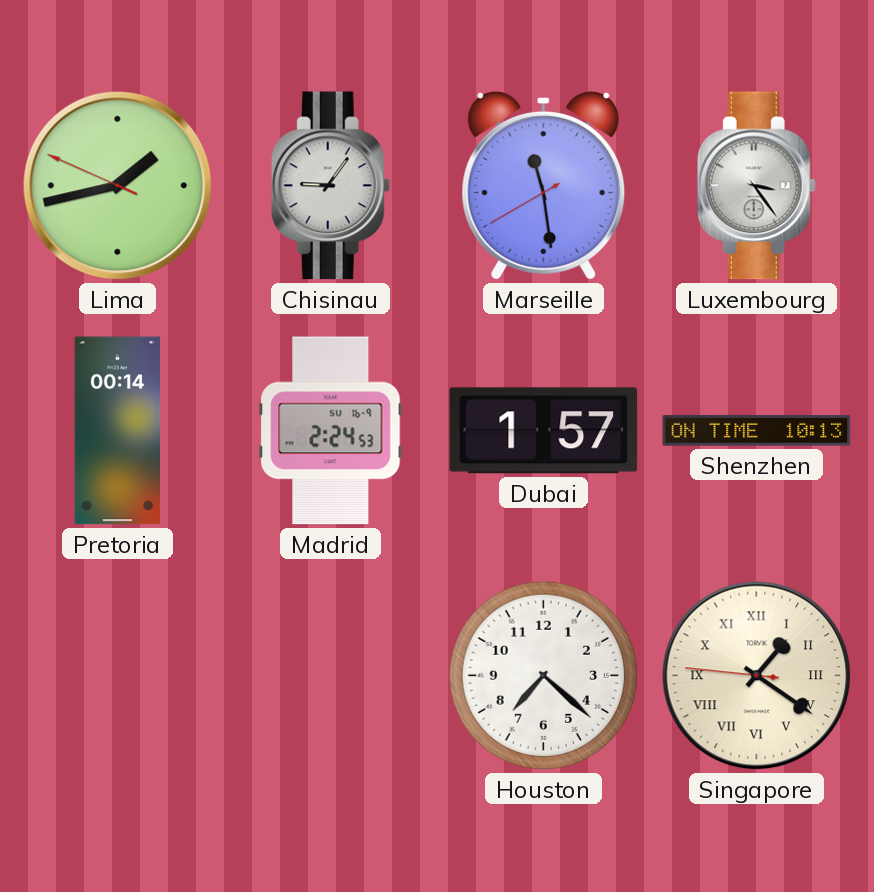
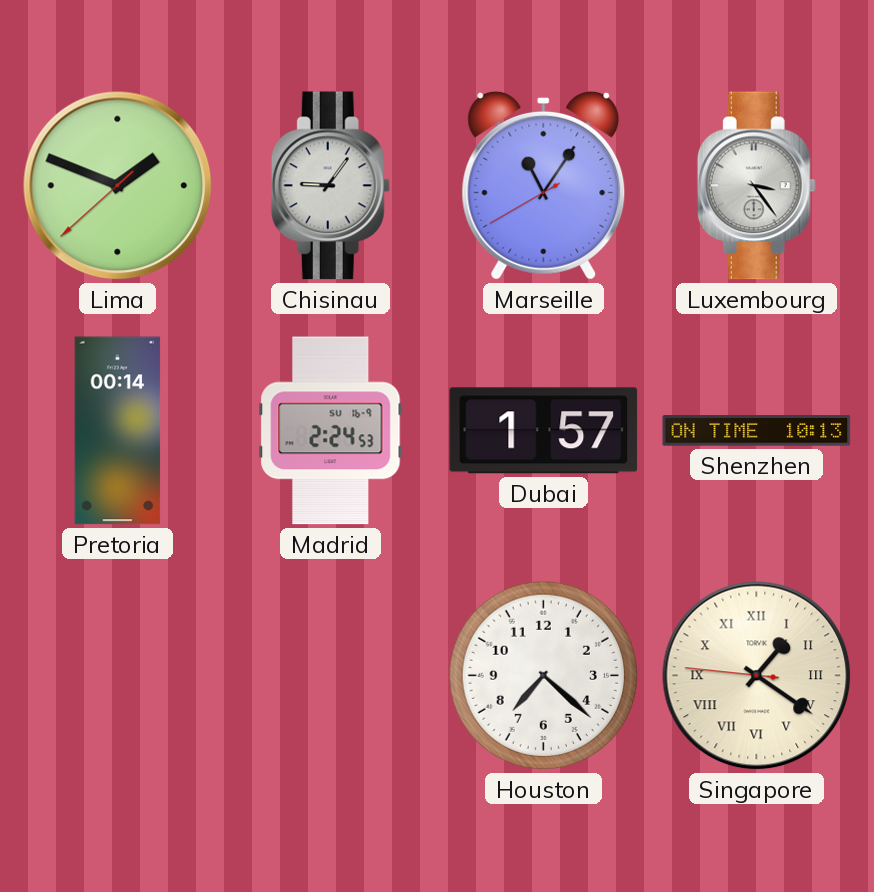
Lima: 1:42 -> 1:48
Marseille: 11:28 -> 11:05
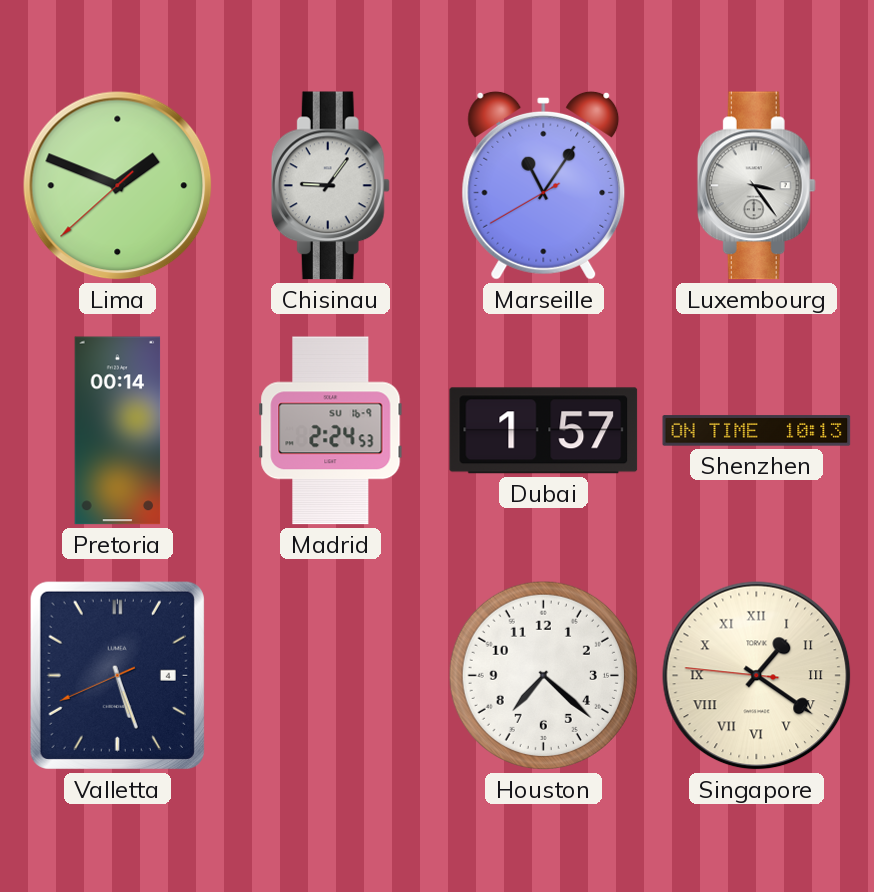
Valletta: none -> 5:26
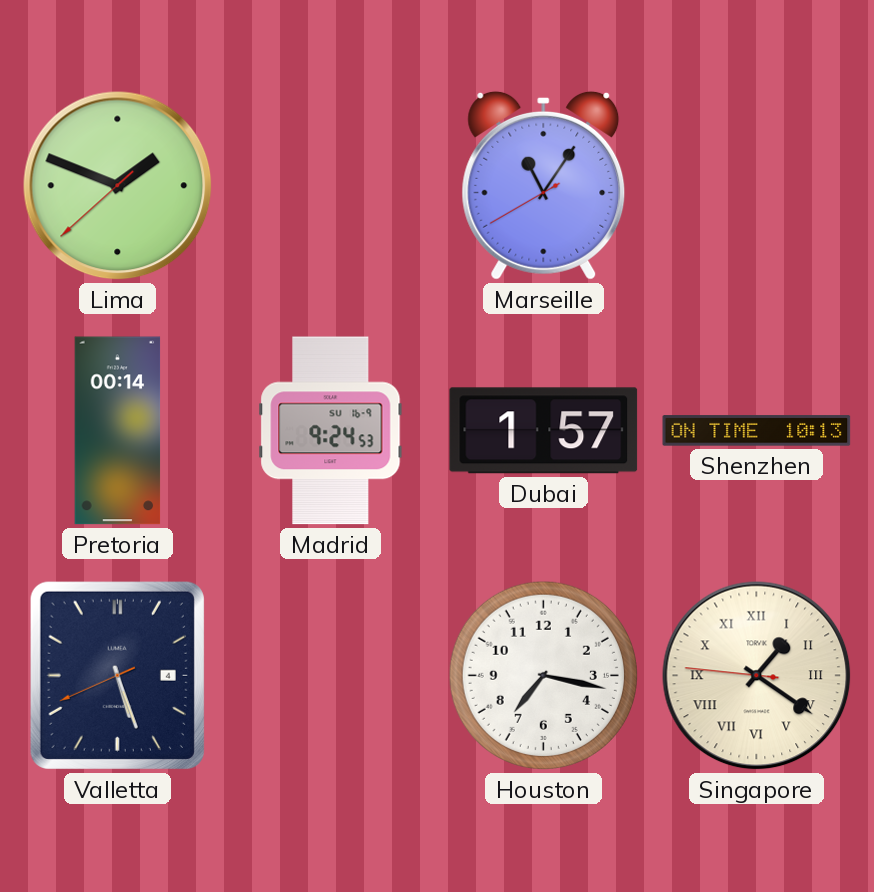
Chisinau: 9:06 -> none
Luxembourg: 3:24 -> none
Madrid: 2:24 -> 9:24
Houston: 7:22 -> 7:17
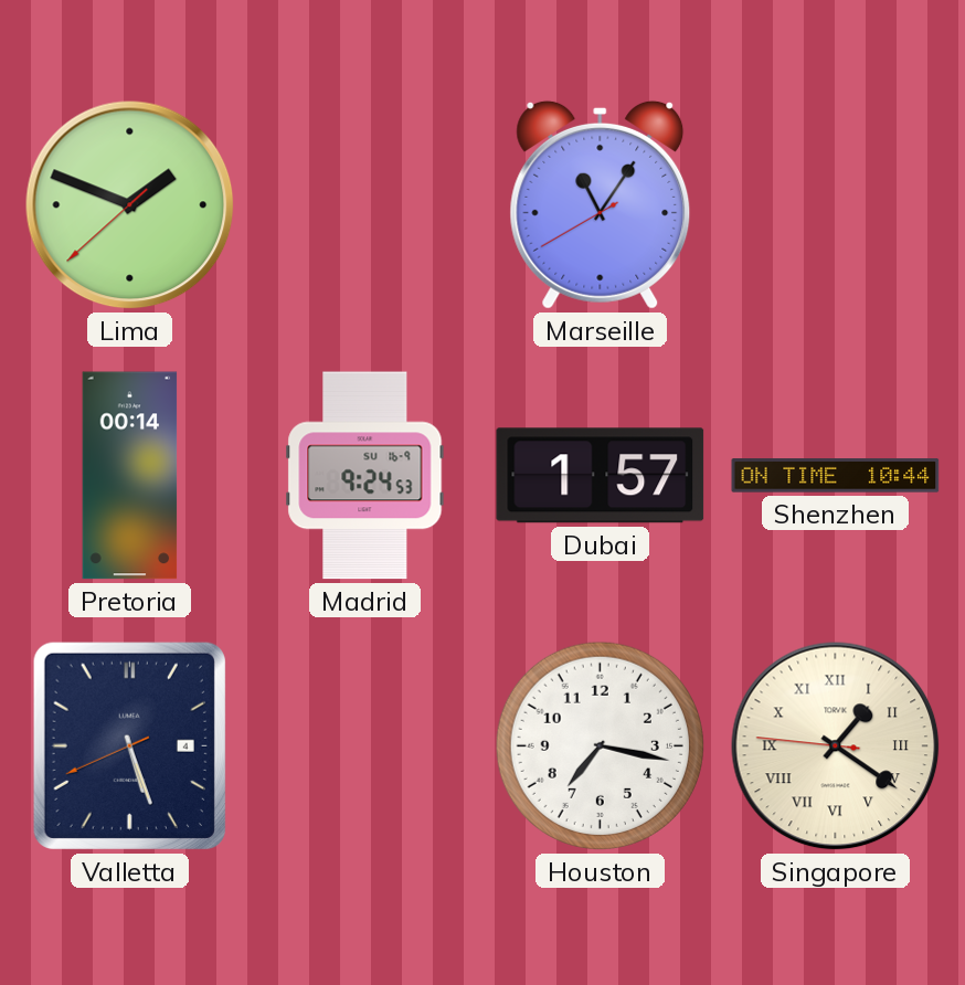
Shenzhen: 10:13 -> 10:44
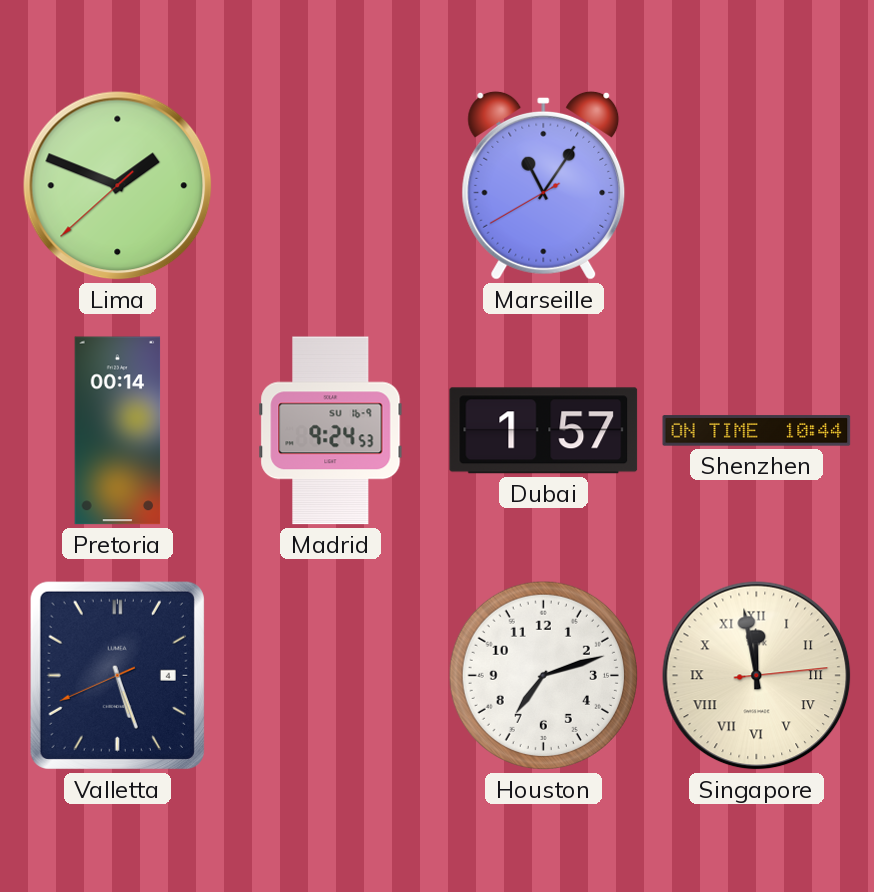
Houston: 7:17 -> 7:12
Singapore: 1:20 -> 11:58
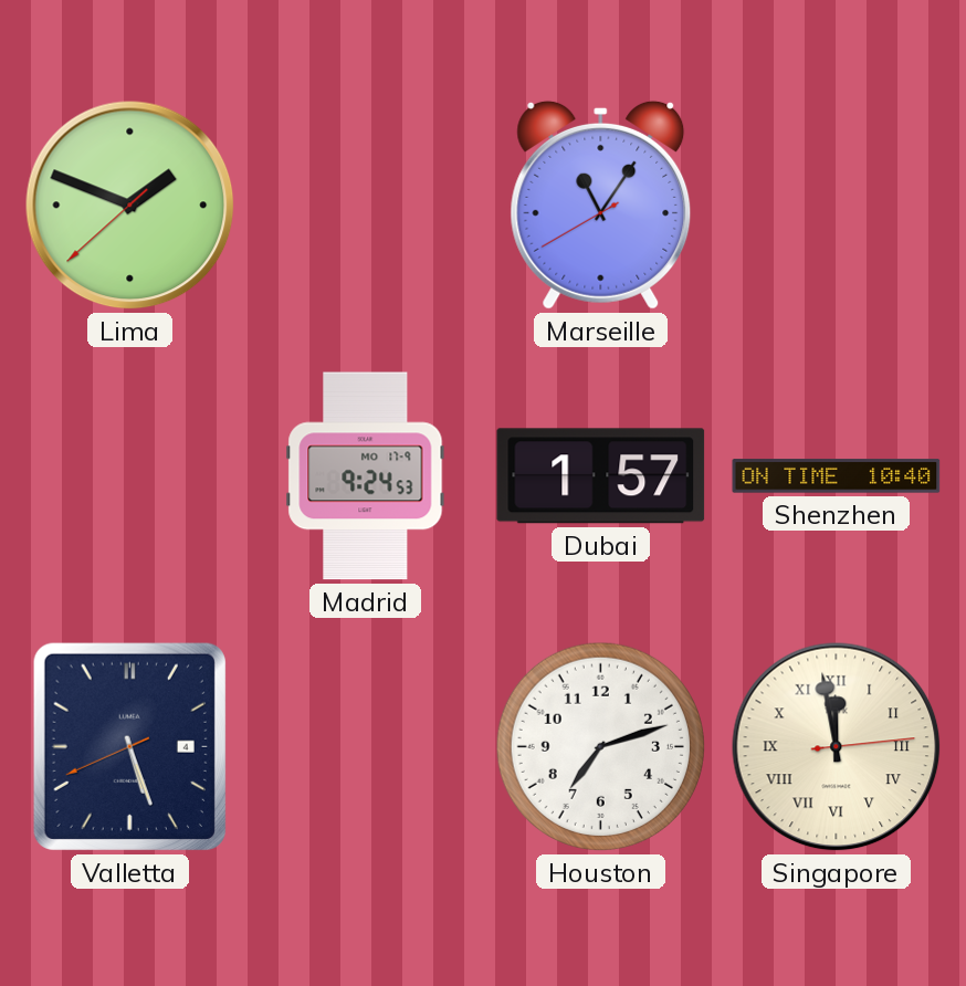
Pretoria: 00:14 -> none
Madrid date: SU 16-9 -> MO 17-9
Shenzhen: 10:44 -> 10:40
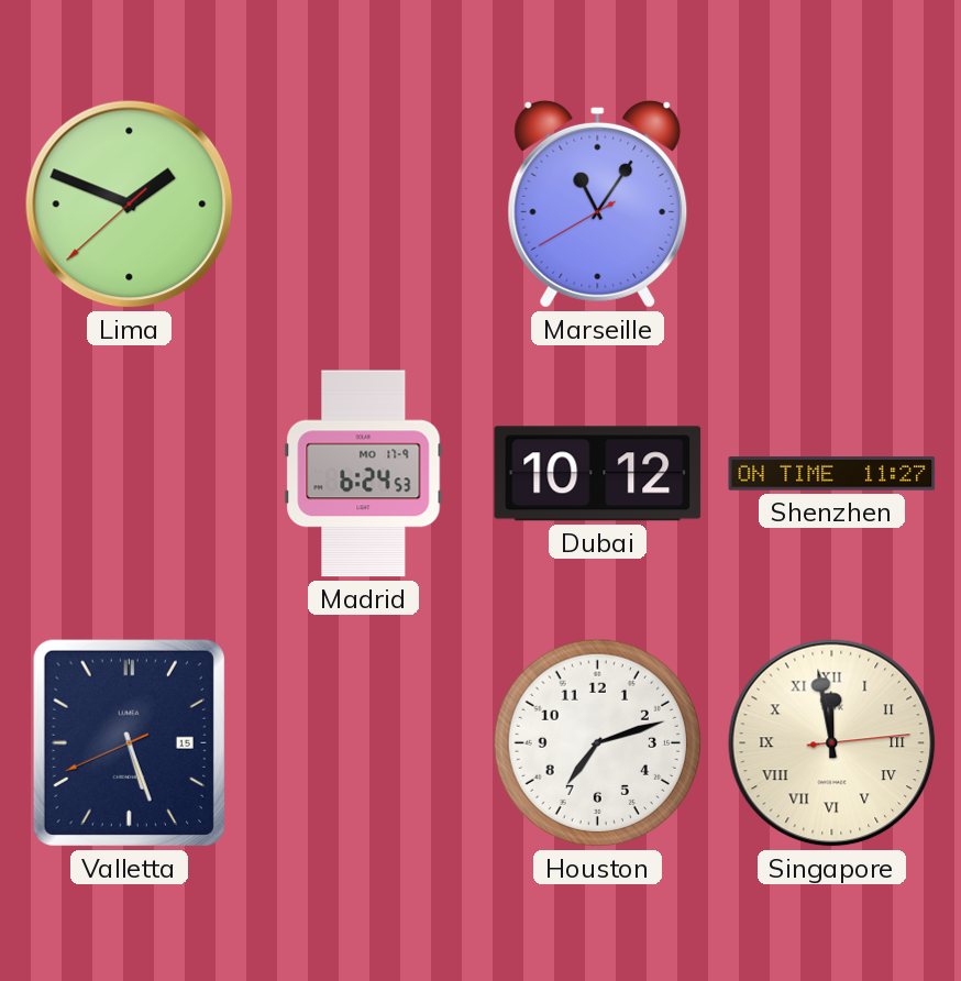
Madrid: 9:24 -> 6:24
Dubai: 1:57 -> 10:12
Shenzhen: 10:40 -> 11:27
Valletta date: 4 -> 15
